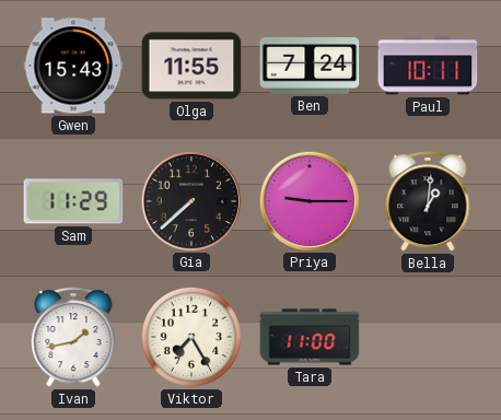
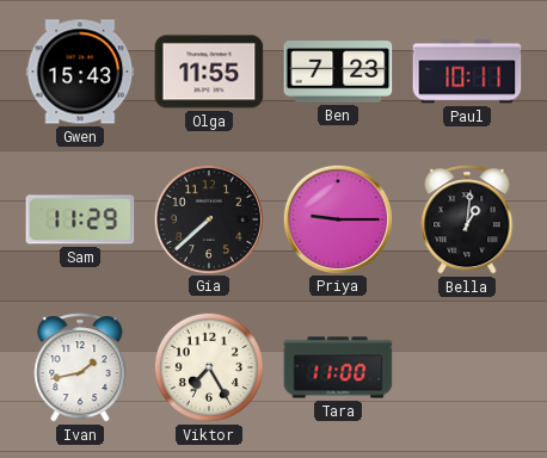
Ben: 7:24 -> 7:23
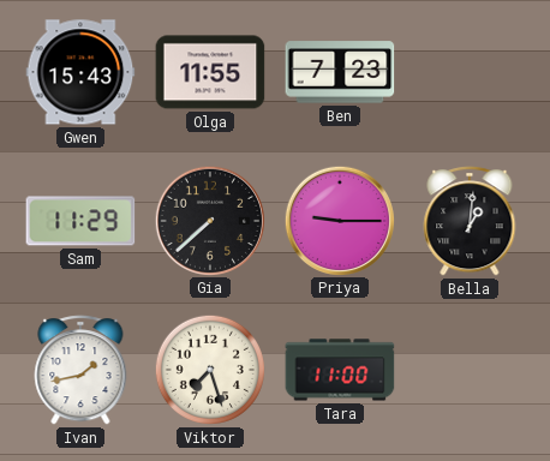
Paul: 10:11 -> none
Viktor: 7:25 -> 7:27
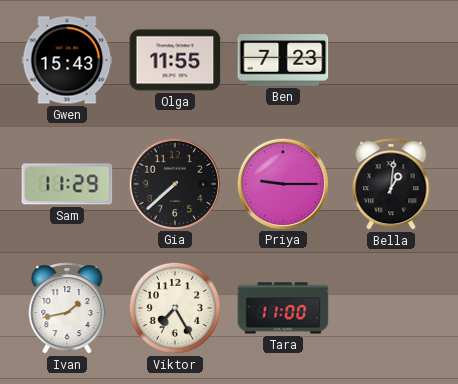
Viktor: 7:27 -> 7:25
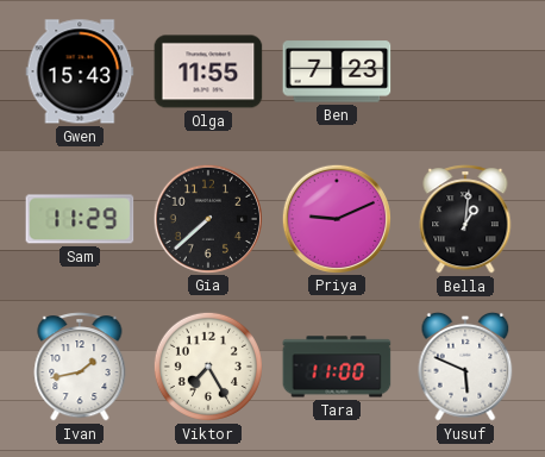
Priya: 9:15 -> 9:11
Yusuf: none -> 5:49
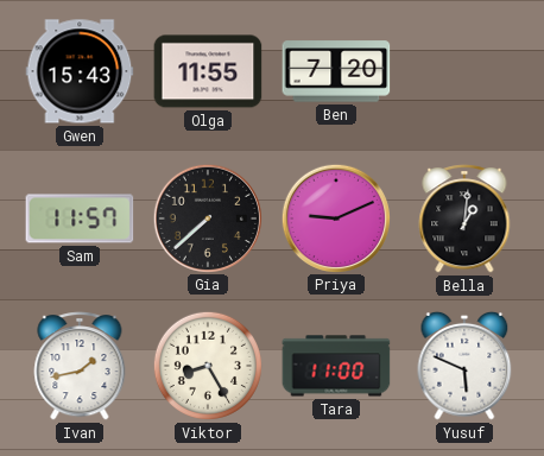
Ben: 7:23 -> 7:20
Sam: 11:29 -> 11:57
Viktor: 7:25 -> 8:25
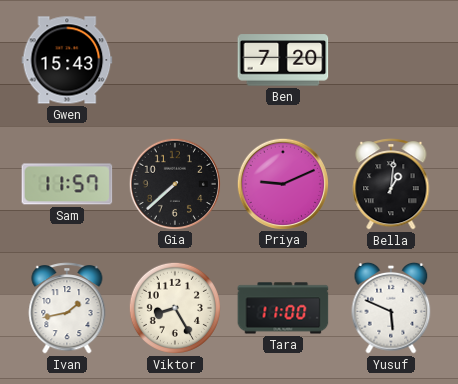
Olga: 11:55 -> none
